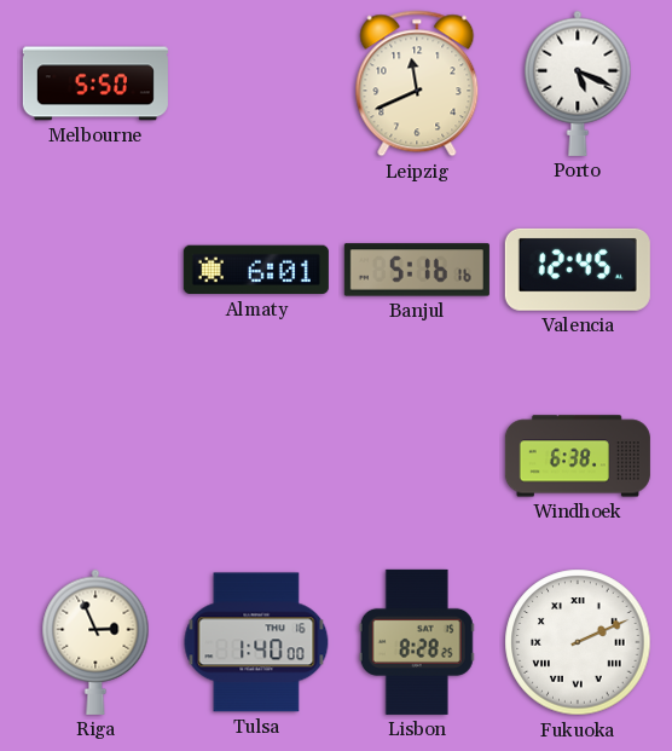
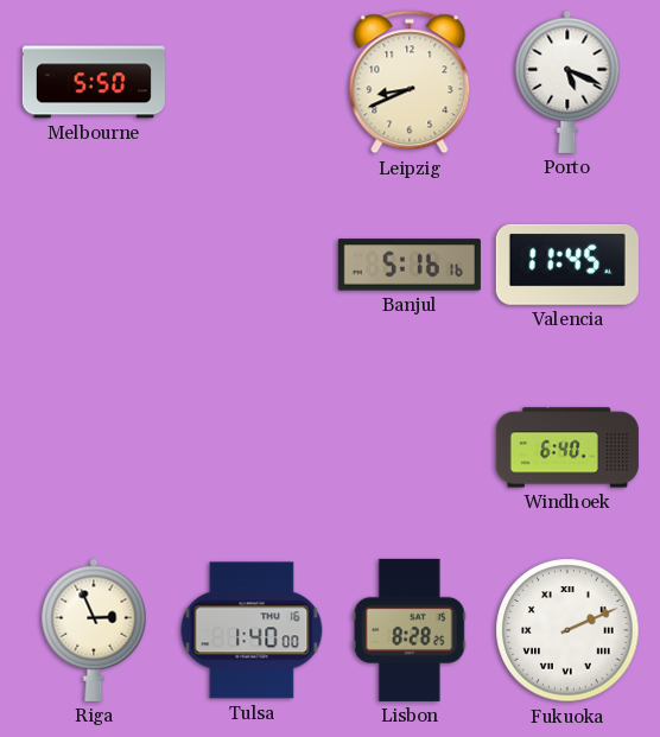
Leipzig: 11:41 -> 8:41
Almaty: 6:01 -> none
Valencia: 12:45 -> 11:45
Windhoek: 6:38 -> 6:40
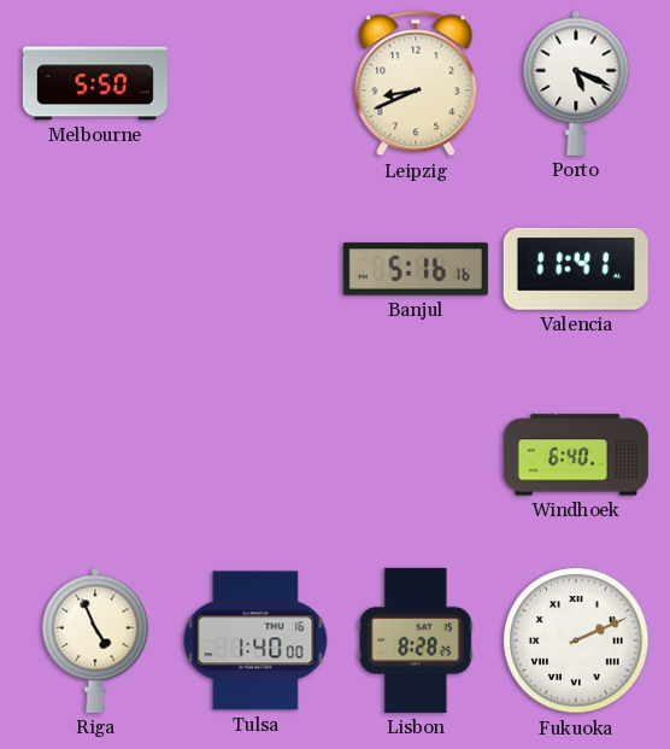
Valencia: 11:45 -> 11:41
Riga: 2:56 -> 4:56
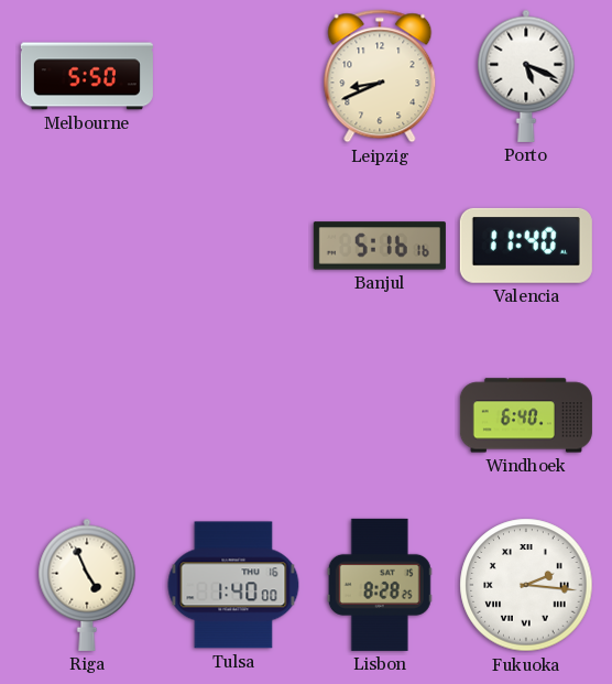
Valencia: 11:41 -> 11:40
Fukuoka: 2:11 -> 2:16
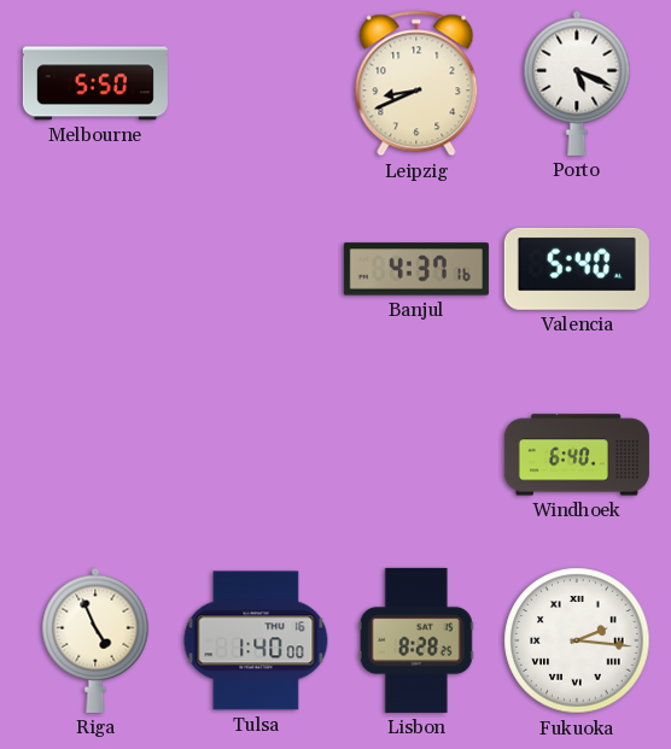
Banjul: 5:16 -> 4:37
Valencia: 11:40 -> 5:40
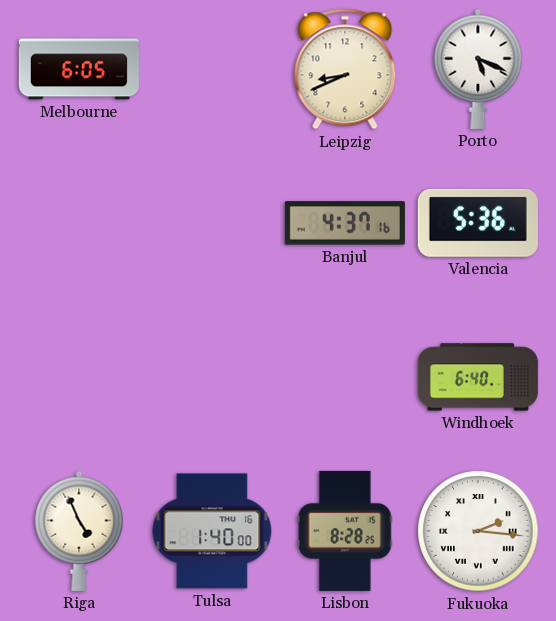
Melbourne: 5:50 -> 6:05
Valencia: 5:40 -> 5:36
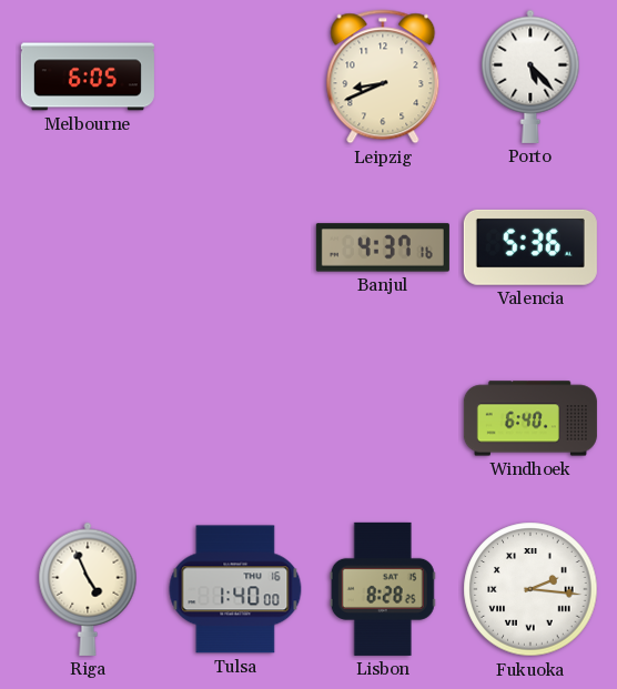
Porto: 5:19 -> 5:23
